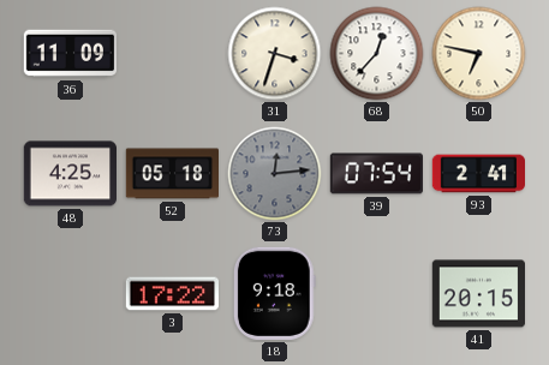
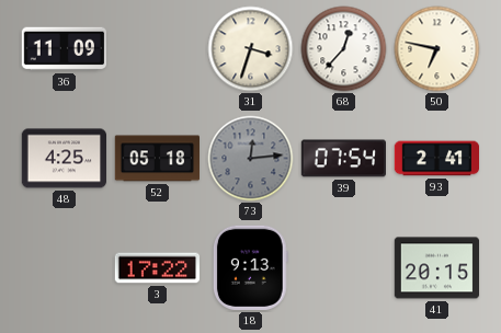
18: 9:18 -> 9:13
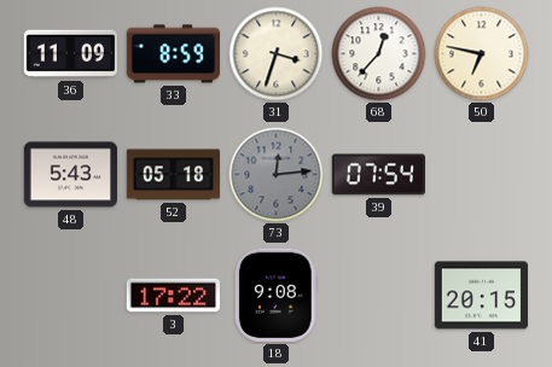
33: none -> 8:59
48: 4:25 -> 5:43
93: 2:41 -> none
18: 9:13 -> 9:08
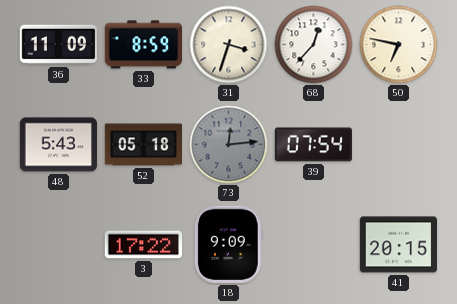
18: 9:08 -> 9:09
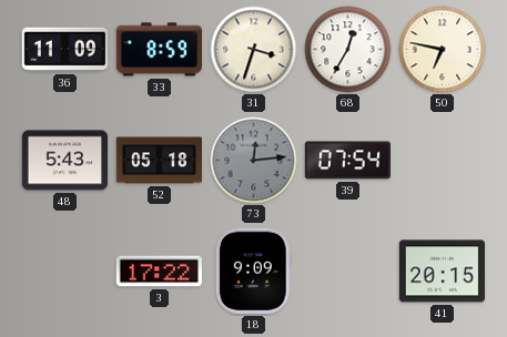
68: 12:37 -> 12:35
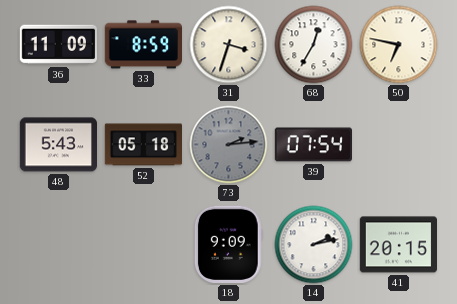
73: 12:14 -> 2:14
3: 17:22 -> none
14: none -> 2:13
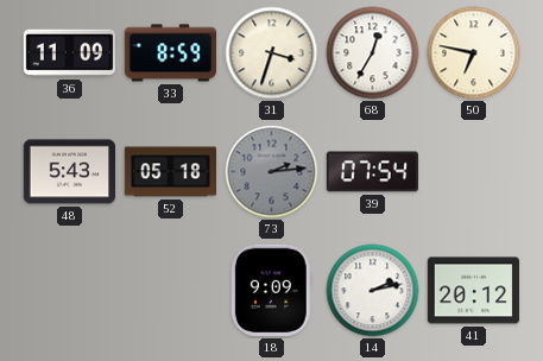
41: 20:15 -> 20:12
